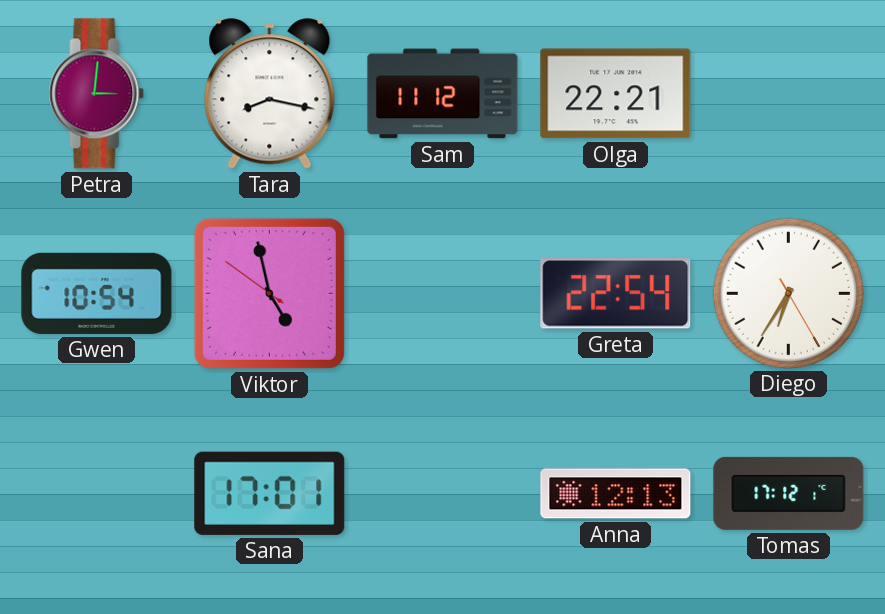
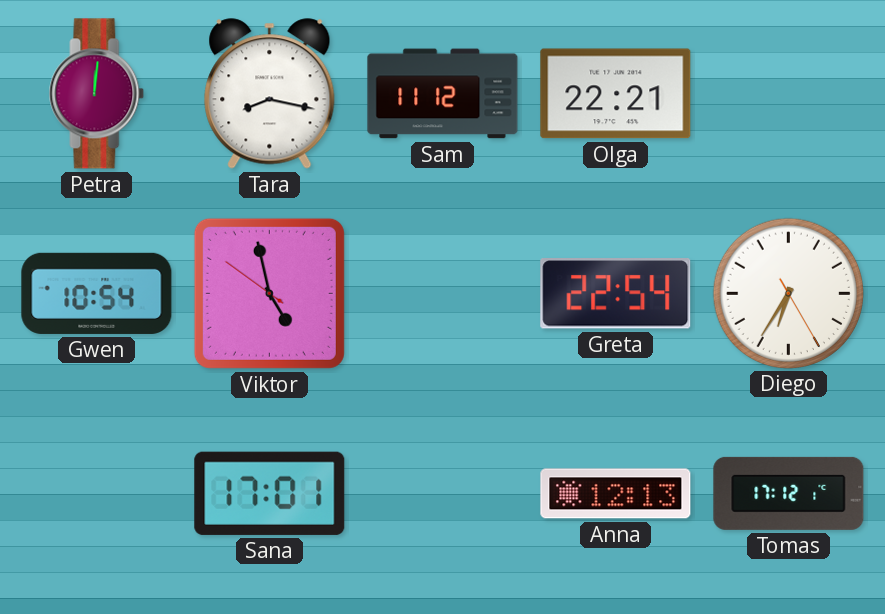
Petra: 3:01 -> 12:01
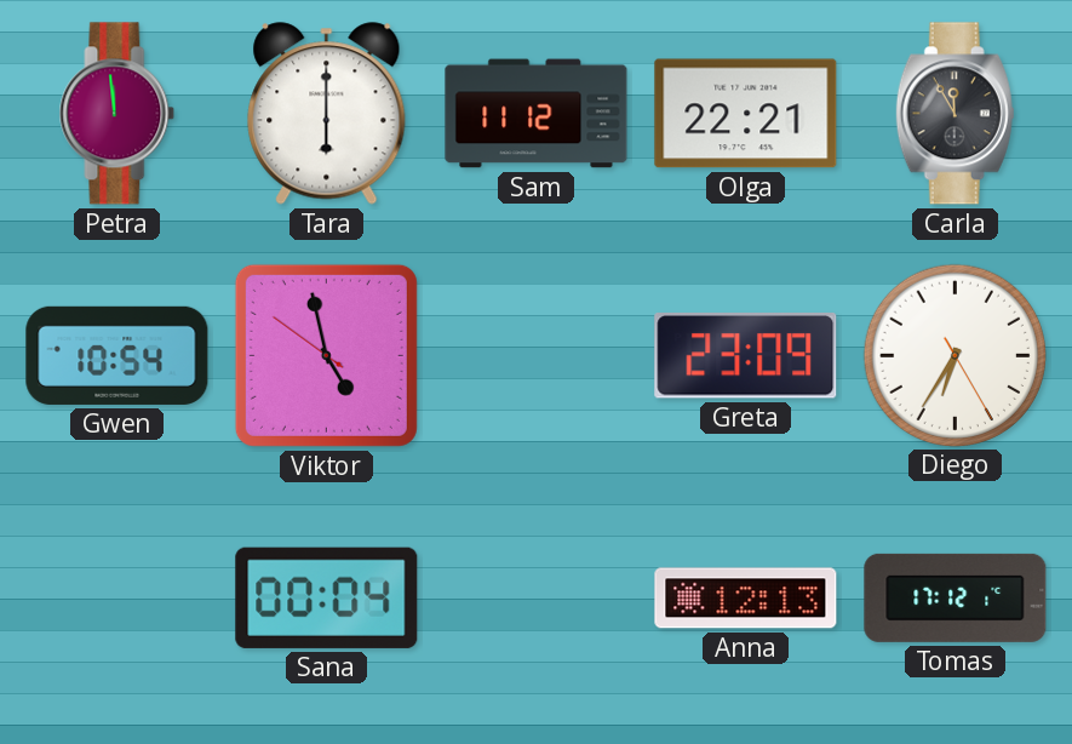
Petra: 12:01 -> 11:59
Tara: 8:17 -> 6:00
Carla: none -> 11:55
Greta: 22:54 -> 23:09
Sana: 17:01 -> 00:04
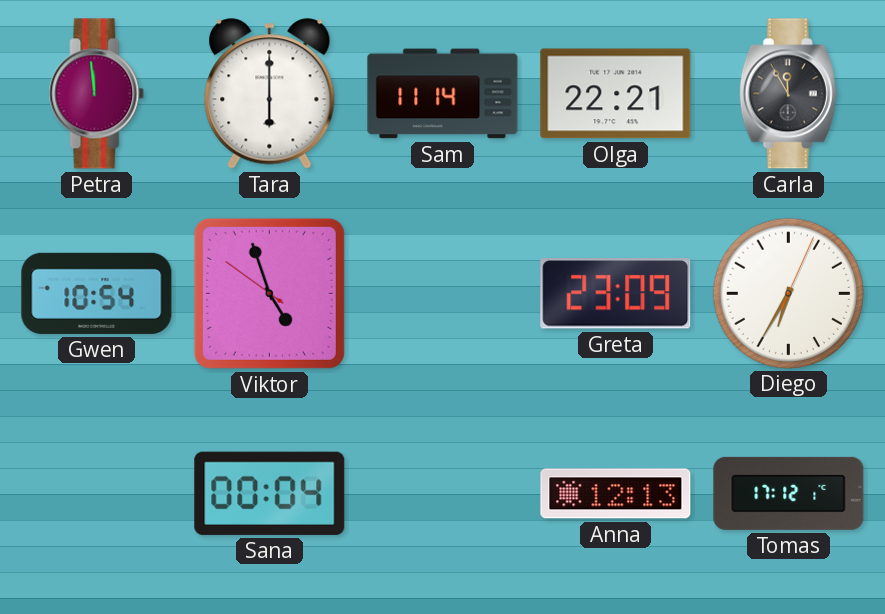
Sam: 11:12 -> 11:14
Viktor: 4:57 -> 4:56
Diego: 6:35:25 -> 6:35:04
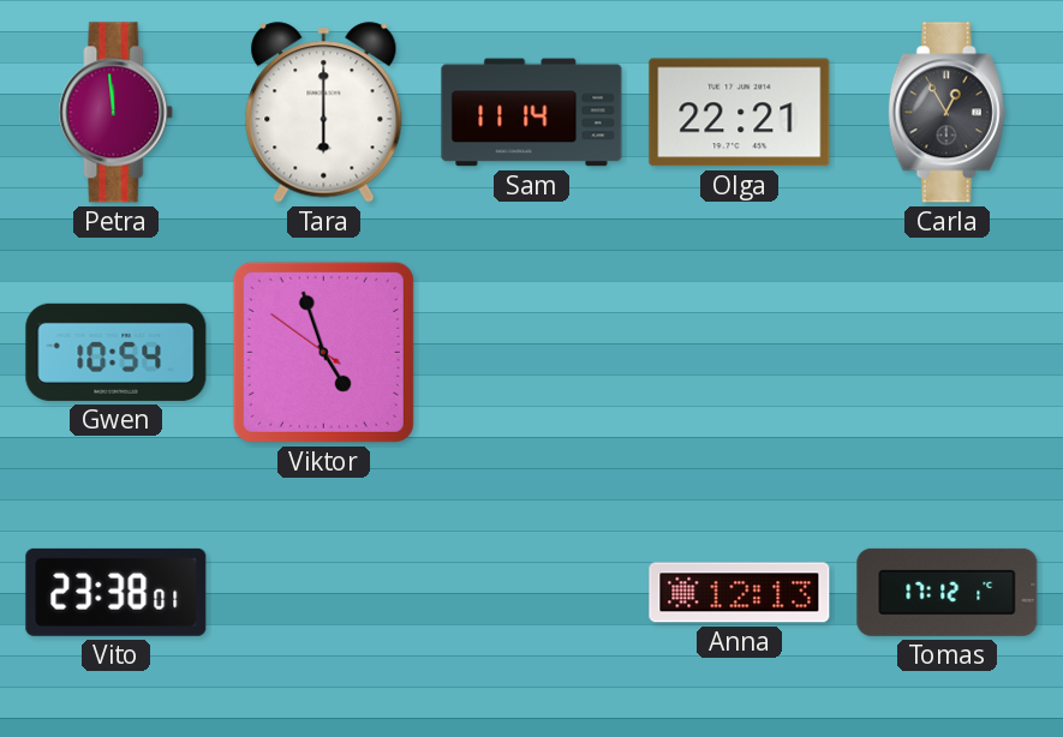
Carla: 11:55 -> 12:55
Greta: 23:09 -> none
Diego: 6:35 -> none
Vito: none -> 23:38
Sana: 00:04 -> none
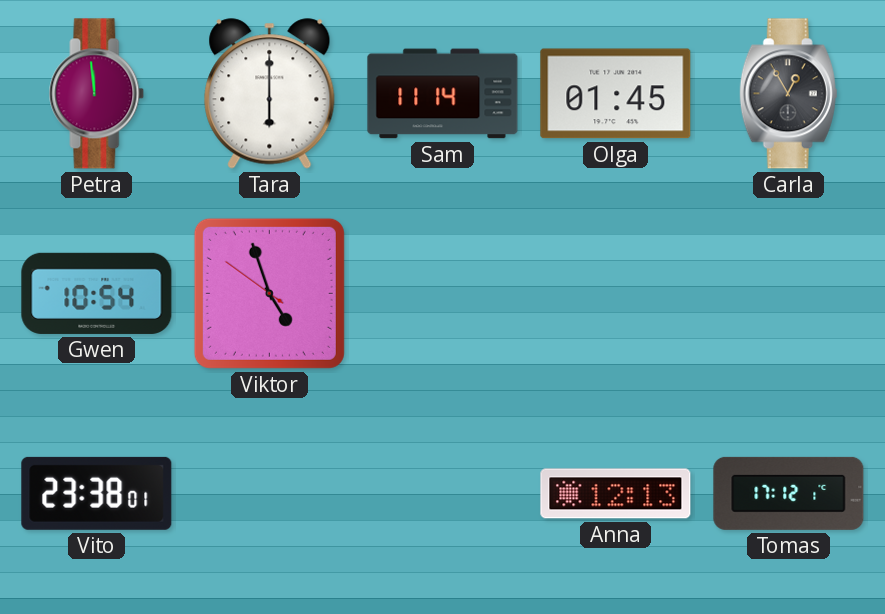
Olga: 22:21 -> 01:45
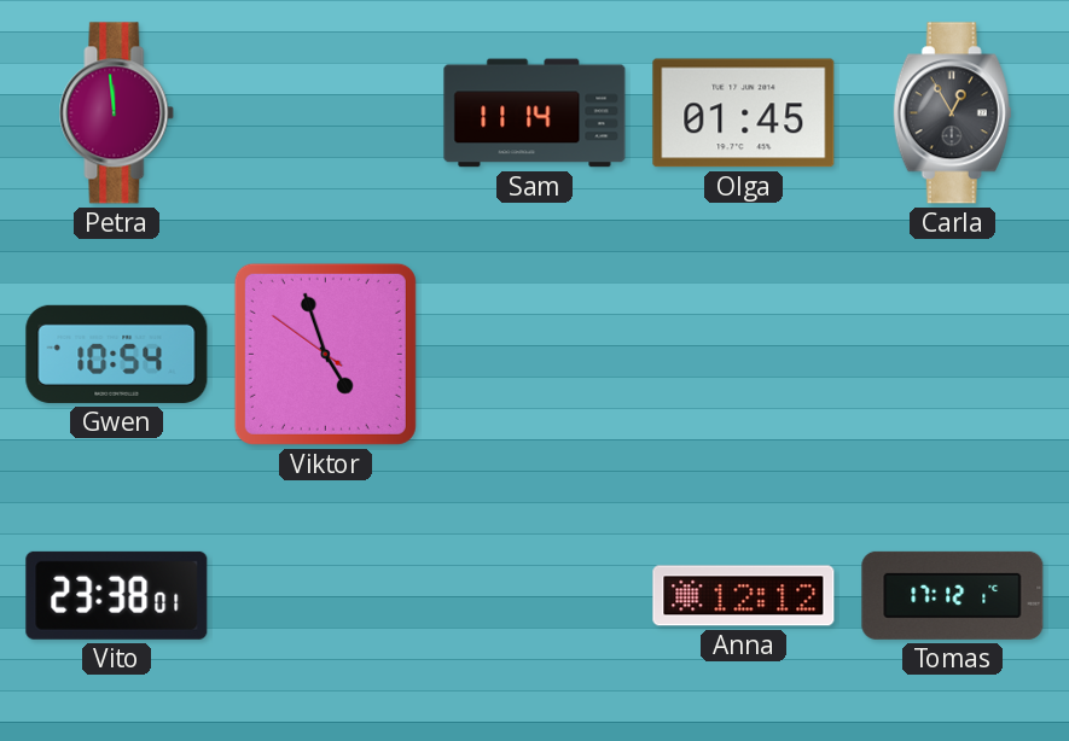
Tara: 6:00 -> none
Anna: 12:13 -> 12:12
